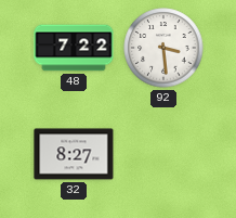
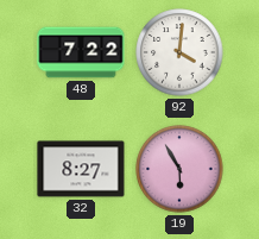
92: 3:29 -> 4:01
19: none -> 5:55
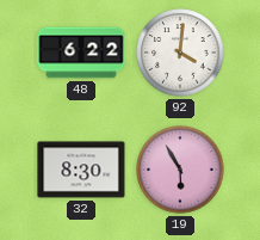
48: 7:22 -> 6:22
32: 8:27 -> 8:30
